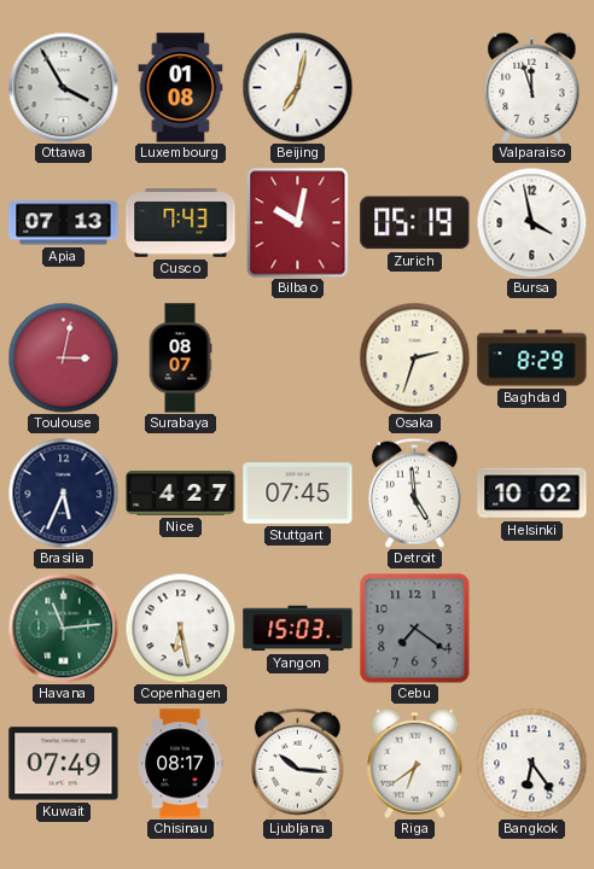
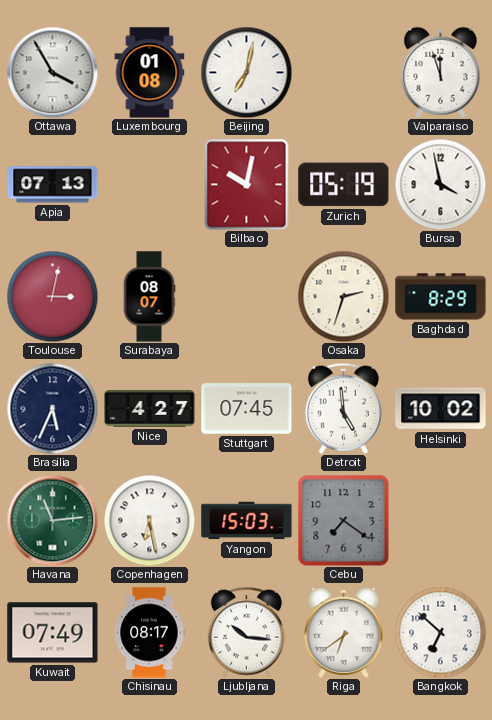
Cusco: 7:43 -> none
Bangkok: 6:24 -> 6:52
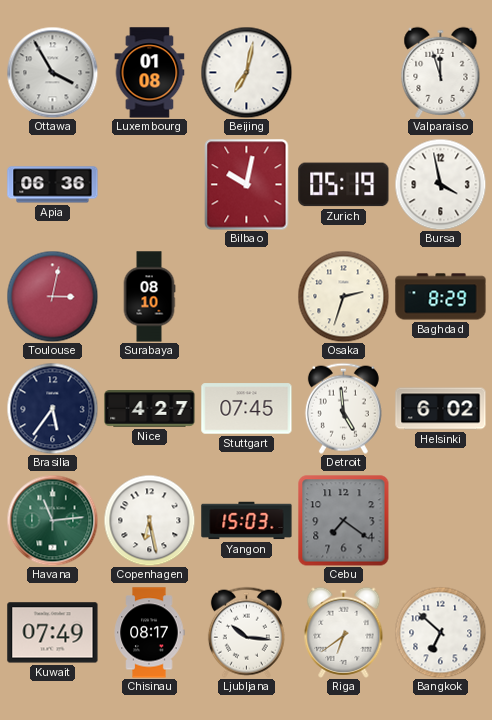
Apia: 07:13 -> 06:36
Surabaya: 08:07 -> 08:10
Brasilia: 5:34 -> 5:36
Helsinki: 10:02 -> 6:02
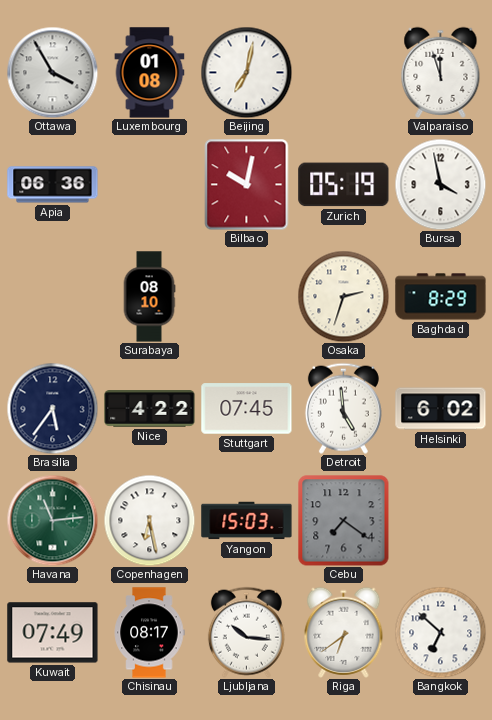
Toulouse: 3:02 -> none
Nice: 4:27 -> 4:22
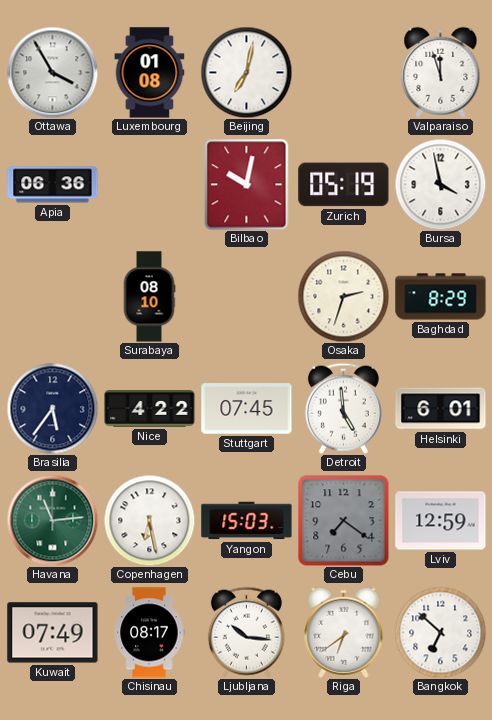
Helsinki: 6:02 -> 6:01
Lviv: none -> 12:59
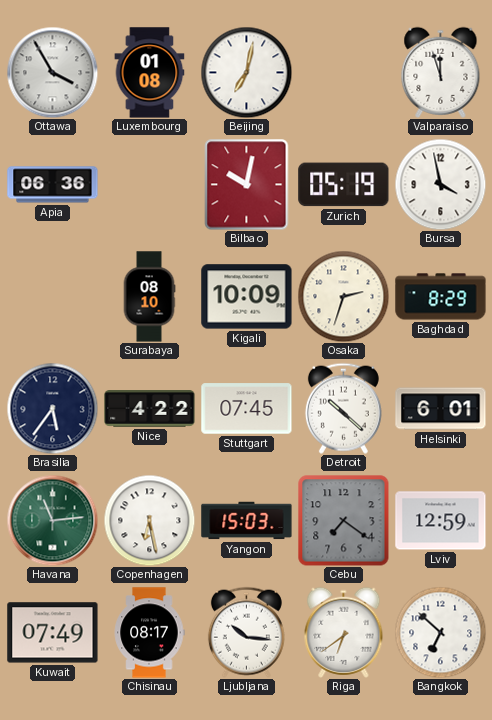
Kigali: none -> 10:09
Detroit: 4:59 -> 10:22
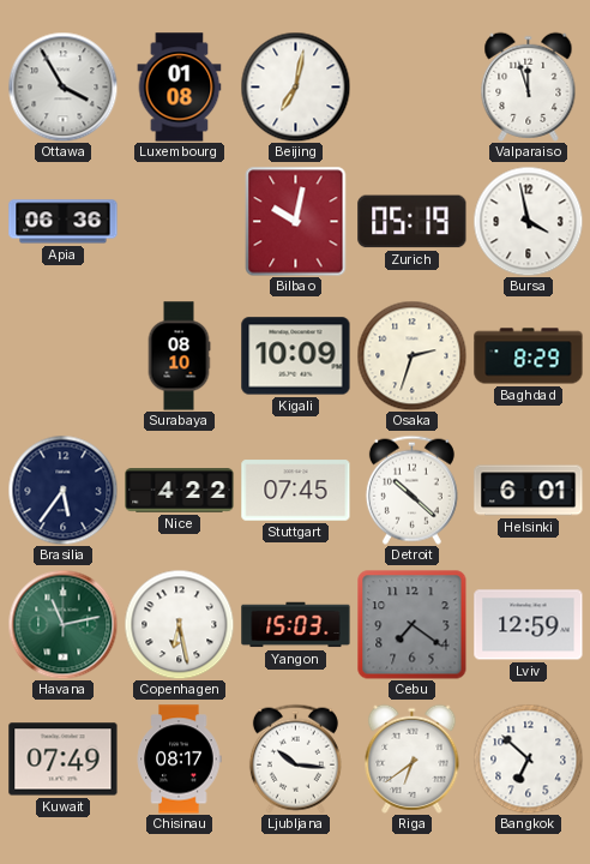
Havana: 11:14 -> 11:13
